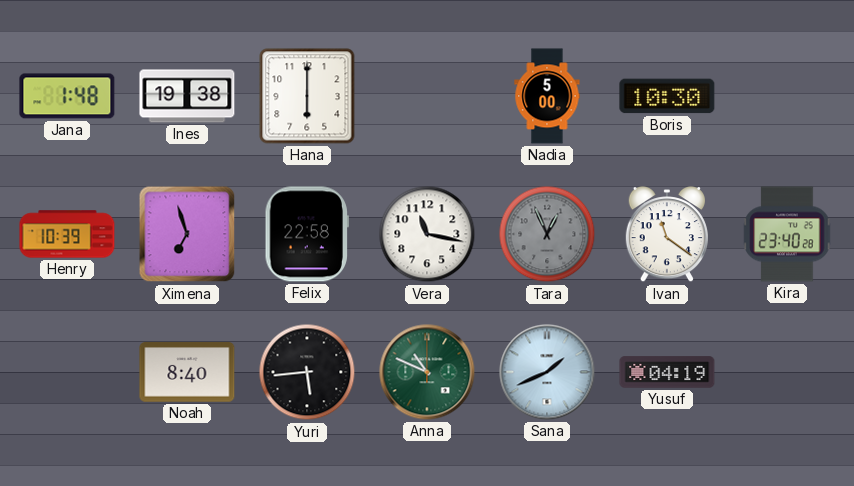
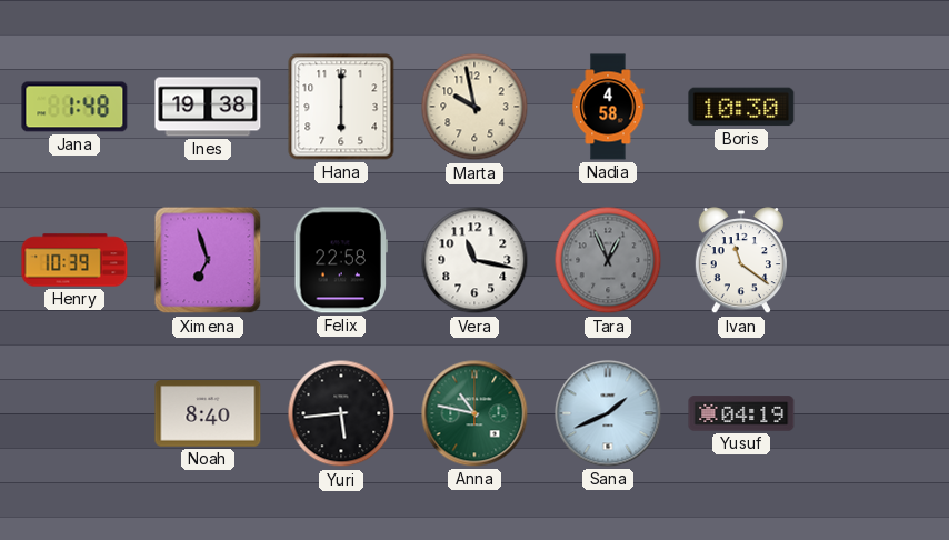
Marta: none -> 9:58
Nadia: 5:00 -> 4:58
Kira: 23:40 -> none
Anna: 10:49 -> 10:47
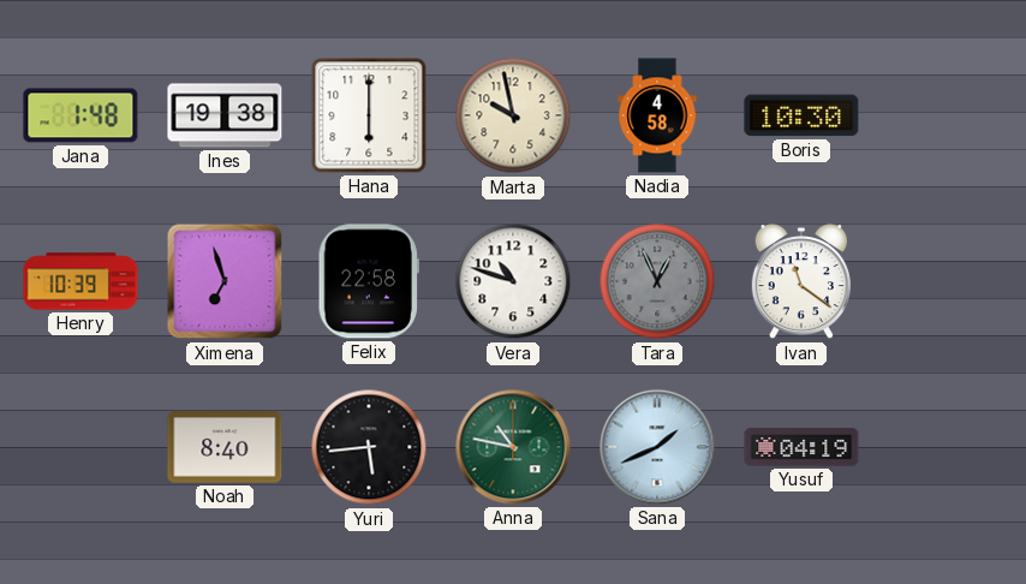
Vera: 11:17 -> 10:48
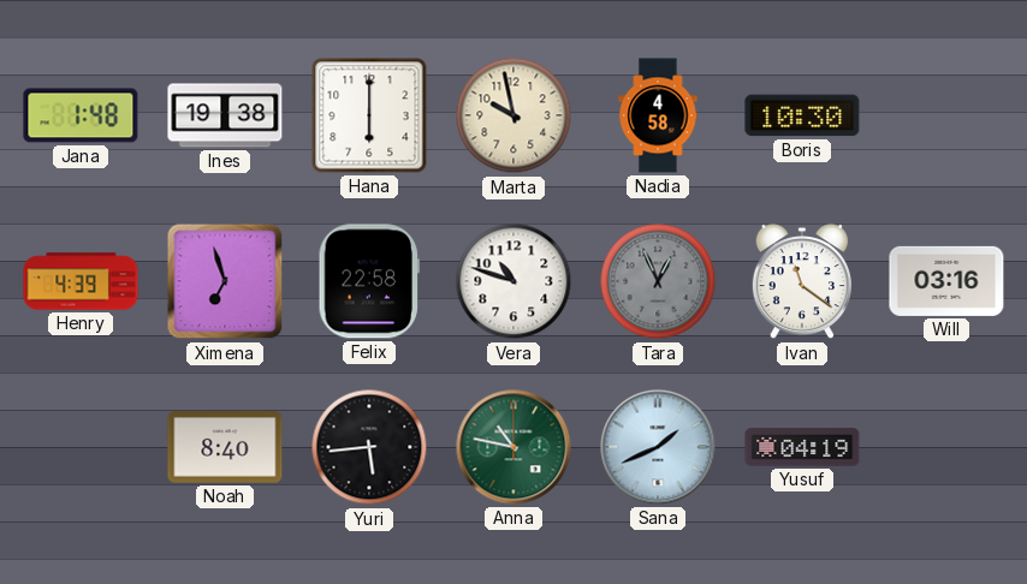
Henry: 10:39 -> 4:39
Will: none -> 03:16
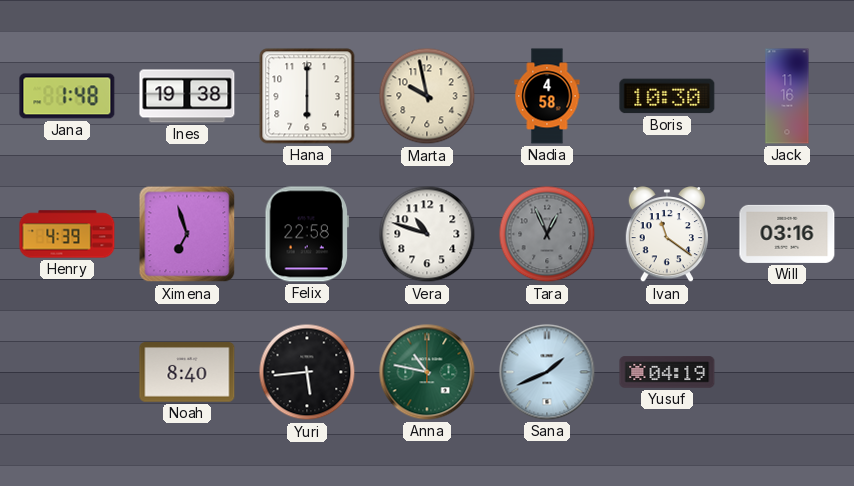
Jack: none -> 11:16
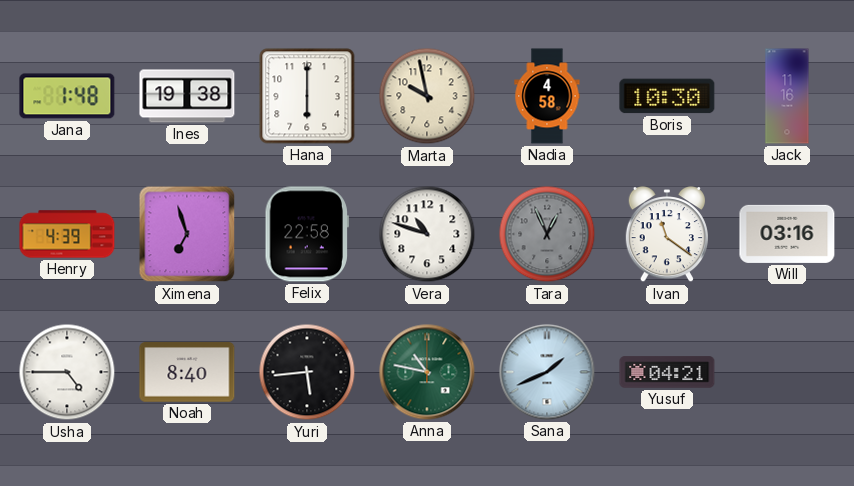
Usha: none -> 4:45
Yusuf: 04:19 -> 04:21
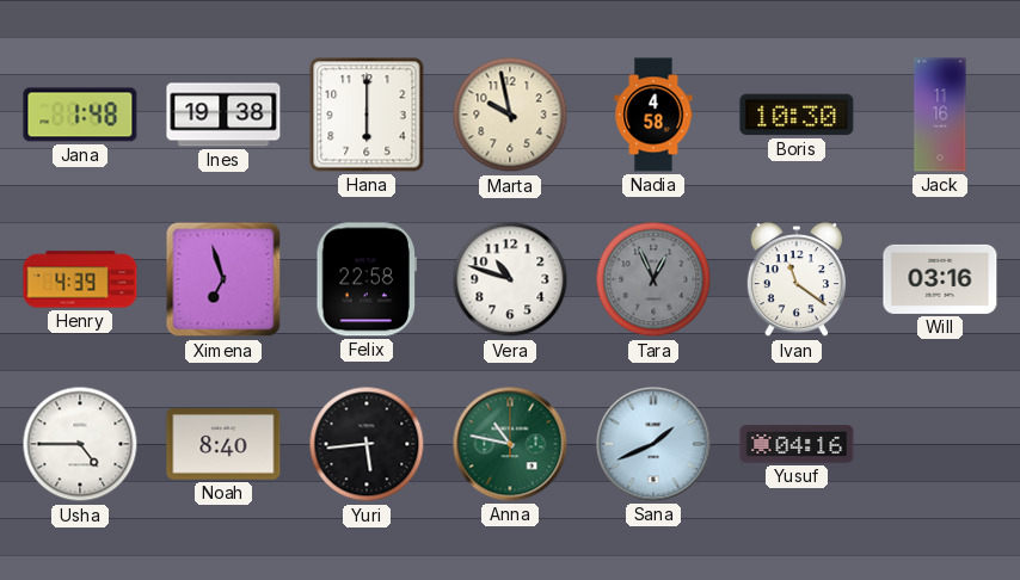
Yusuf: 04:21 -> 04:16
